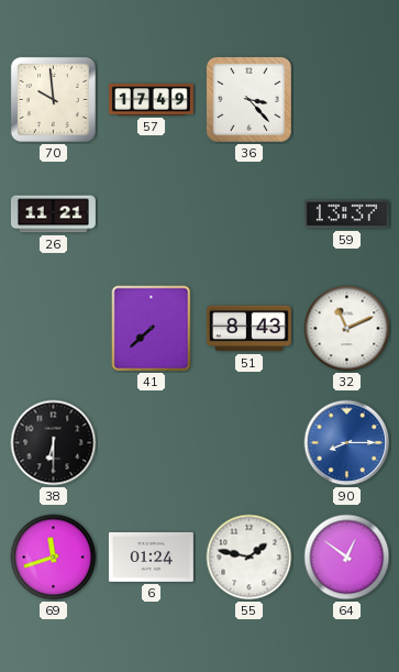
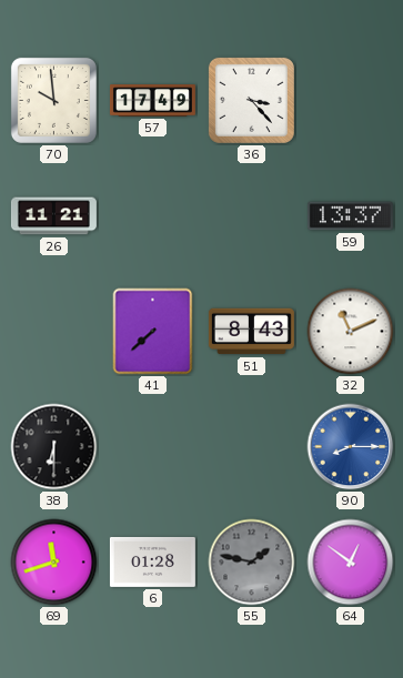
6: 01:24 -> 01:28
55 dial: white -> grey
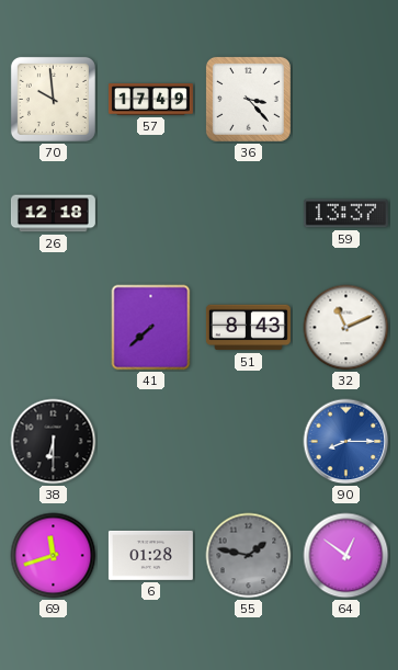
26: 11:21 -> 12:18
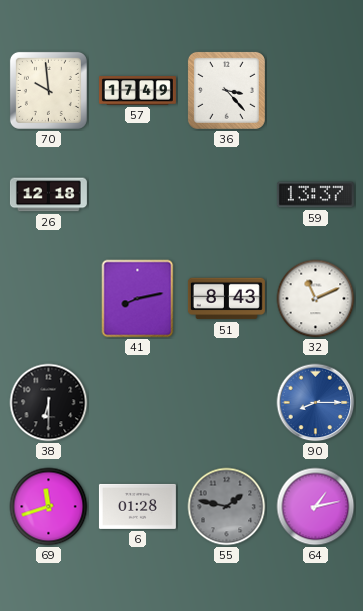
41: 7:38 -> 8:13
64: 12:51 -> 1:13
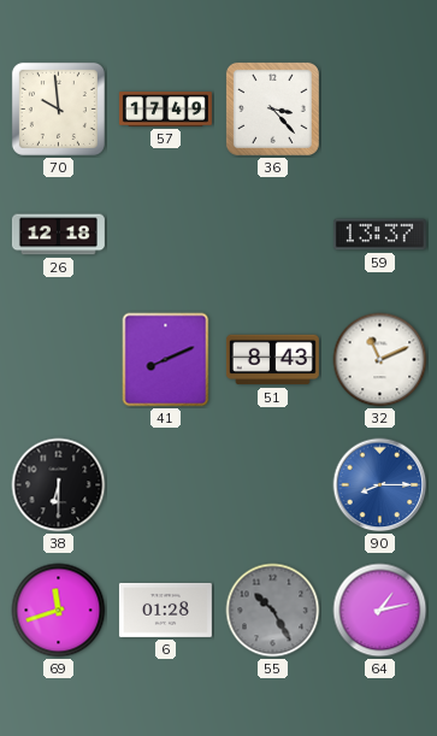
41: 8:13 -> 8:11
55: 1:47 -> 10:25
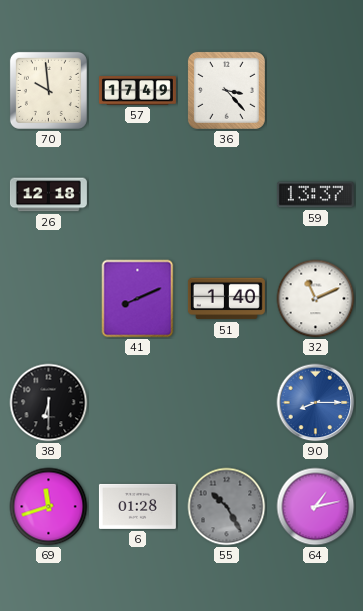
51: 8:43 -> 1:40
